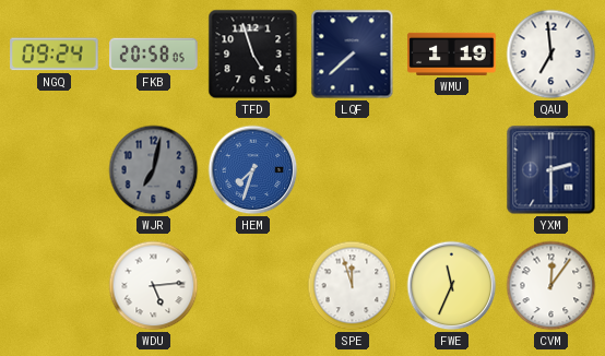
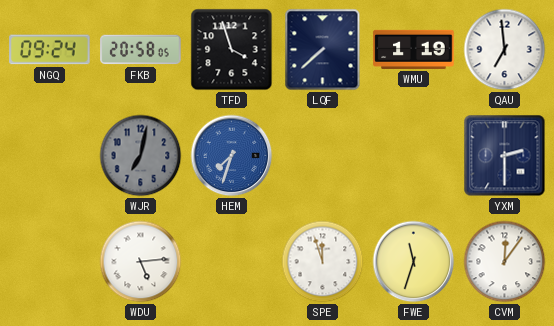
TFD: 4:57 -> 3:57
FWE: 11:34 -> 11:33
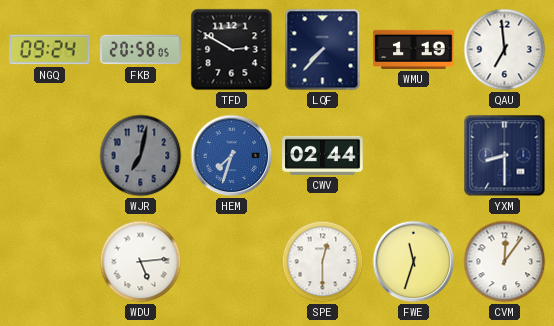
TFD: 3:57 -> 2:50
LQF: 7:38 -> 7:37
CWV: none -> 02:44
YXM: 2:30 -> 8:30
SPE: 11:57 -> 12:30
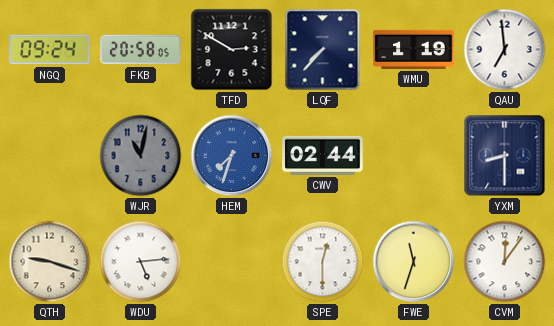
WJR: 7:02 -> 11:02
QTH: none -> 9:18
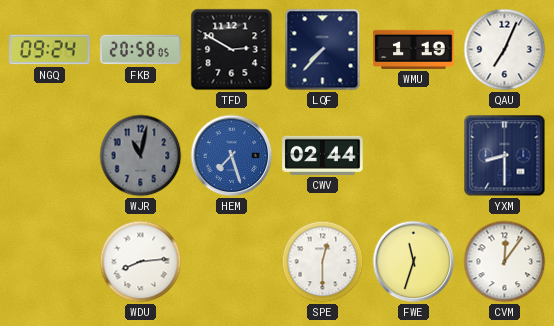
QAU: 6:59 -> 7:04
HEM: 7:33 -> 7:27
QTH: 9:18 -> none
WDU: 5:14 -> 8:14
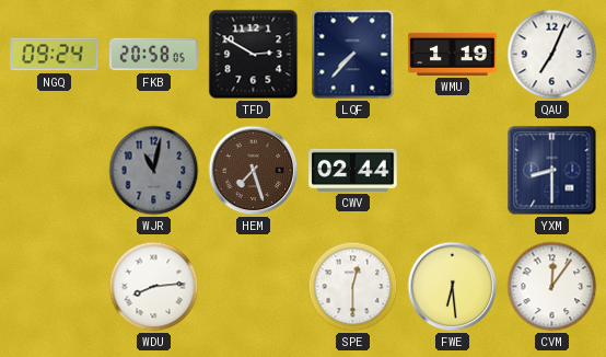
HEM dial: blue -> brown
FWE: 11:33 -> 6:29
